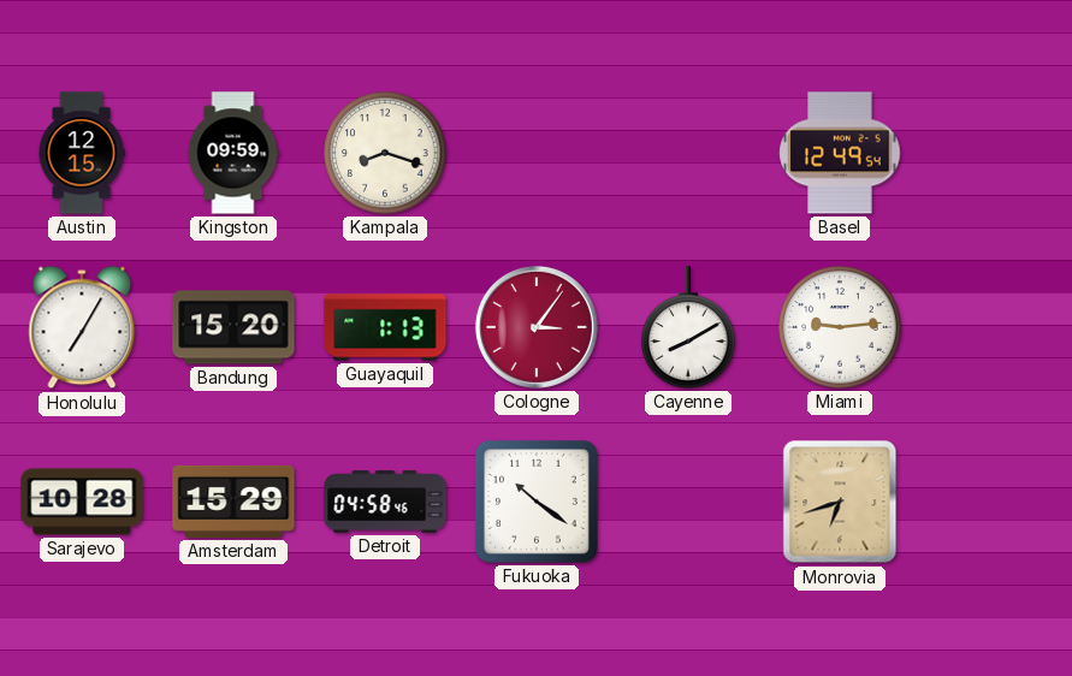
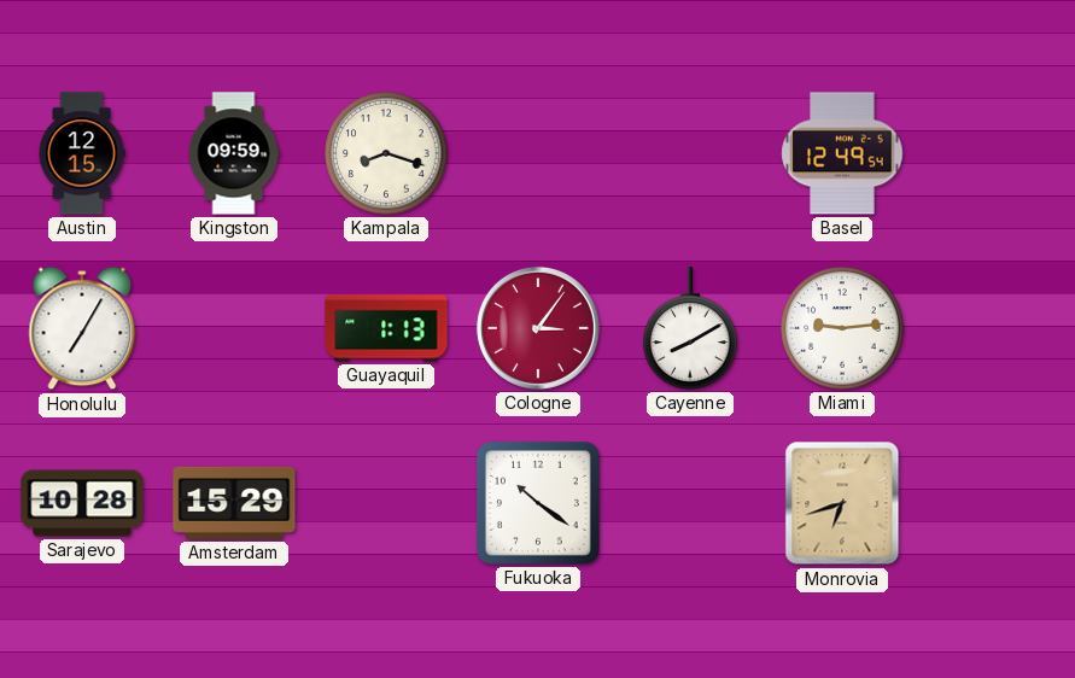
Bandung: 15:20 -> none
Detroit: 04:58 -> none
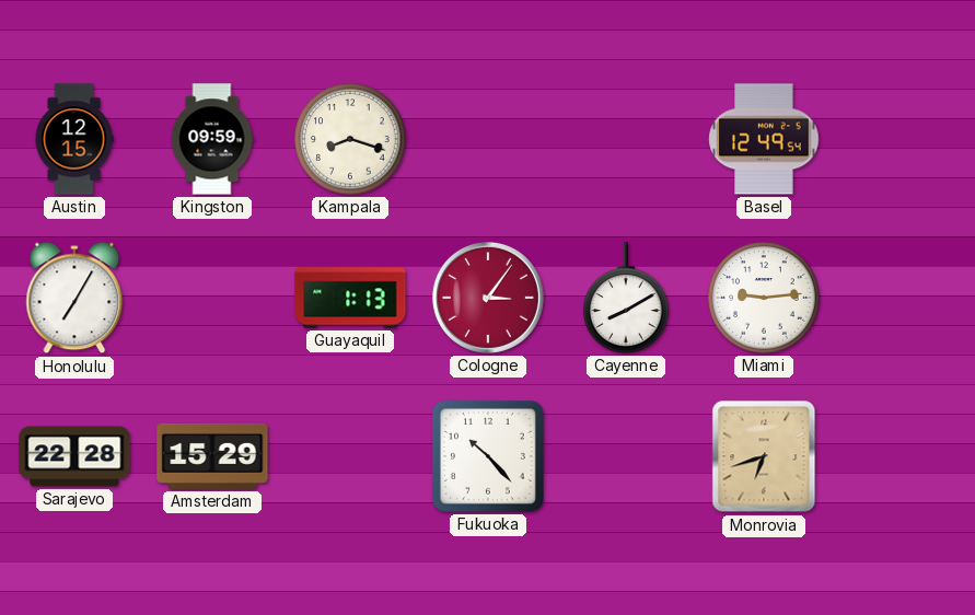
Sarajevo: 10:28 -> 22:28
Fukuoka: 10:21 -> 10:23
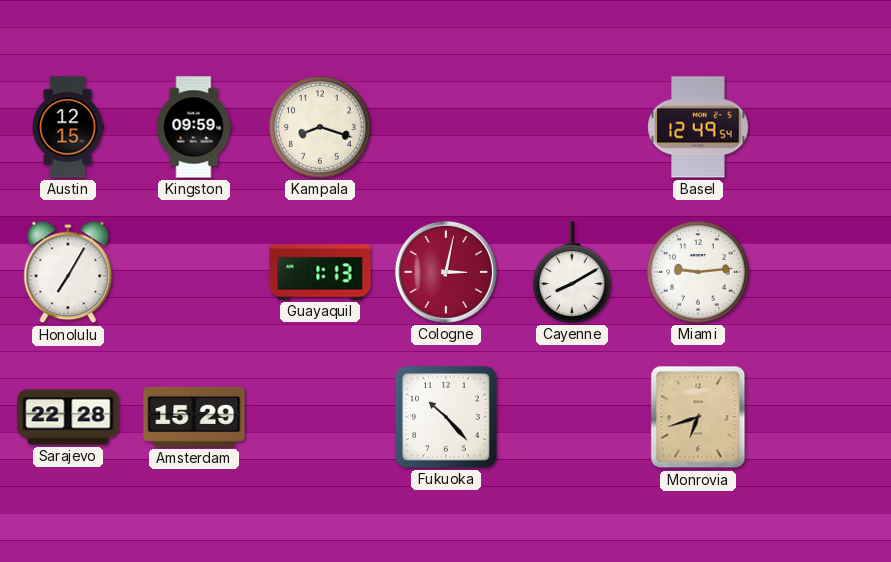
Cologne: 3:06 -> 3:02
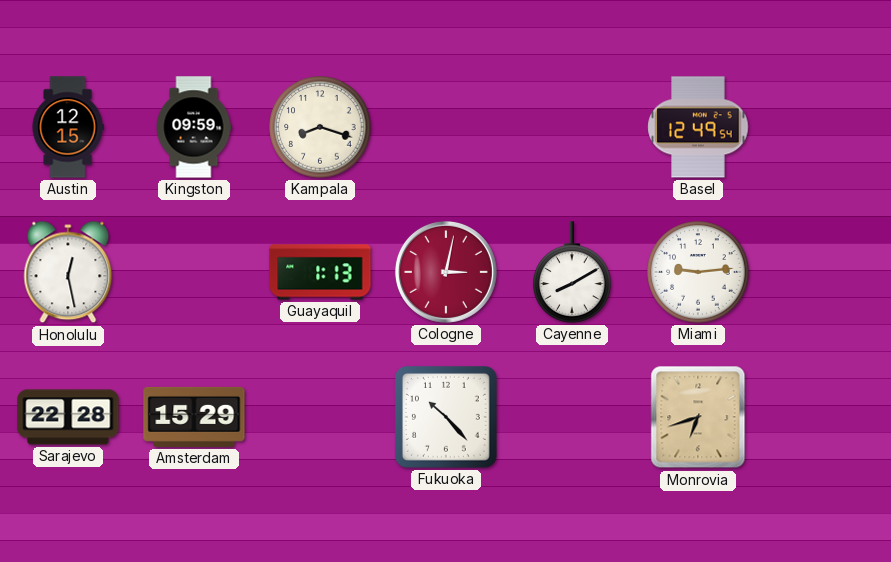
Honolulu: 7:05 -> 12:28
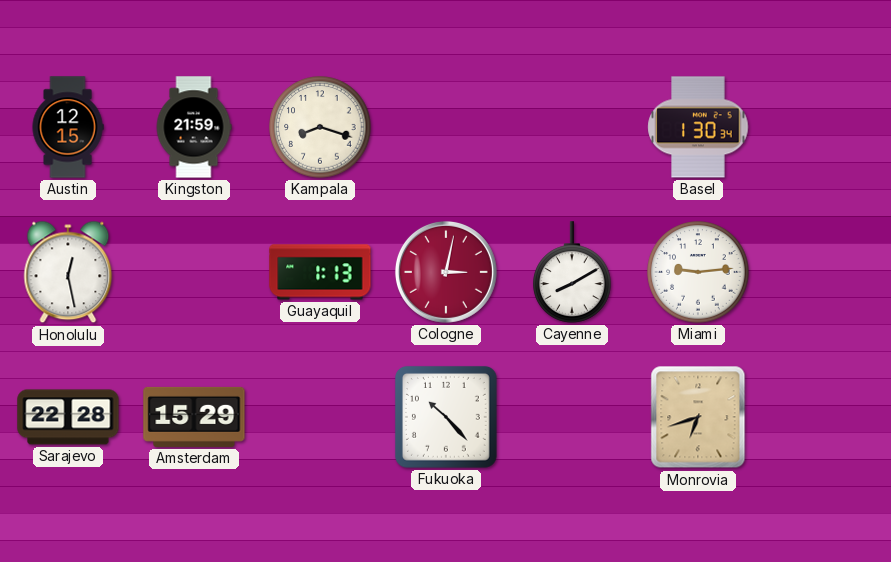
Kingston: 09:59 -> 21:59
Basel: 12:49 -> 1:30
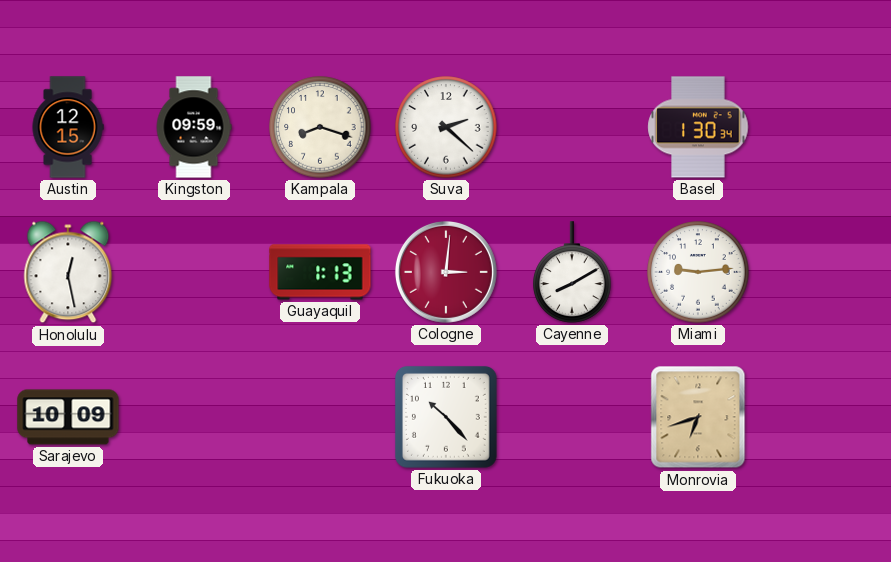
Kingston: 21:59 -> 09:59
Suva: none -> 2:22
Cologne: 3:02 -> 3:01
Sarajevo: 22:28 -> 10:09
Amsterdam: 15:29 -> none
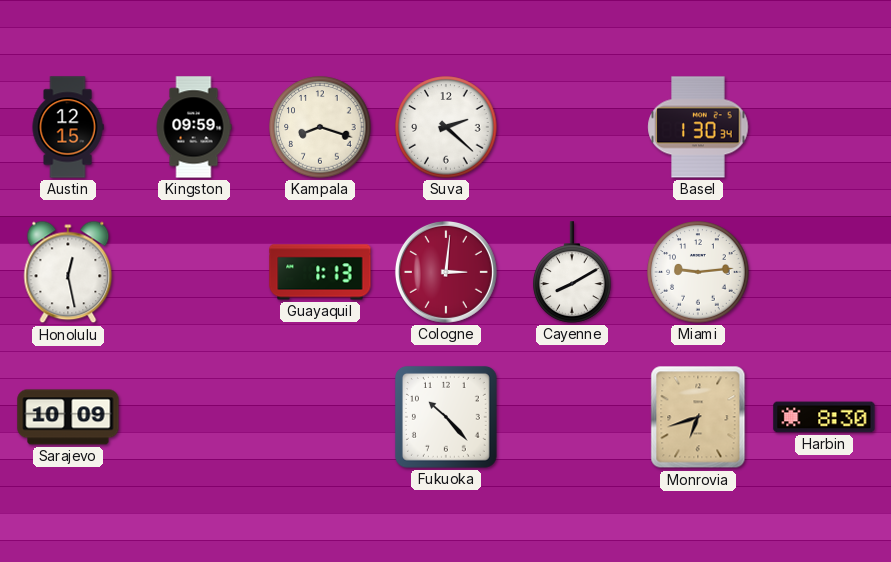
Harbin: none -> 8:30
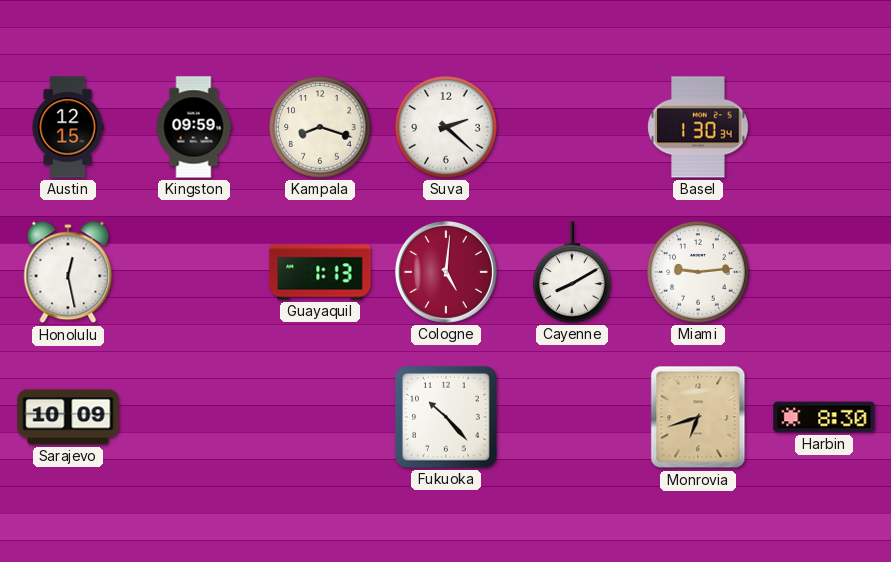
Cologne: 3:01 -> 5:01
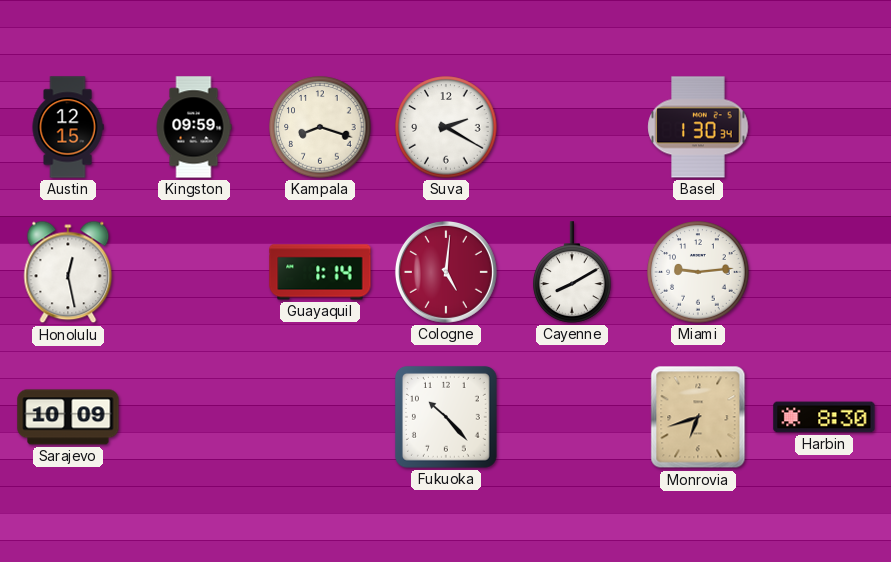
Suva: 2:22 -> 2:20
Guayaquil: 1:13 -> 1:14
